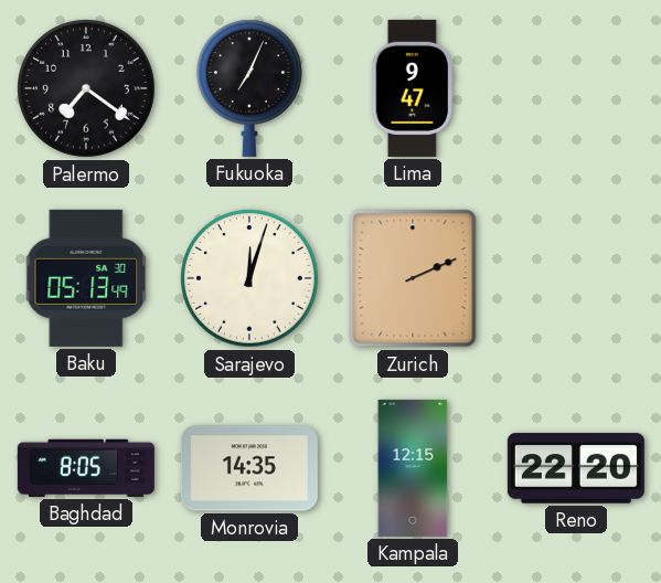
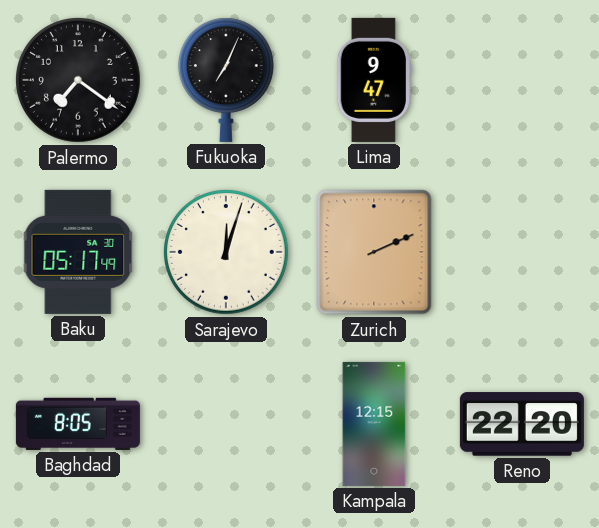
Baku: 05:13 -> 05:17
Monrovia: 14:35 -> none
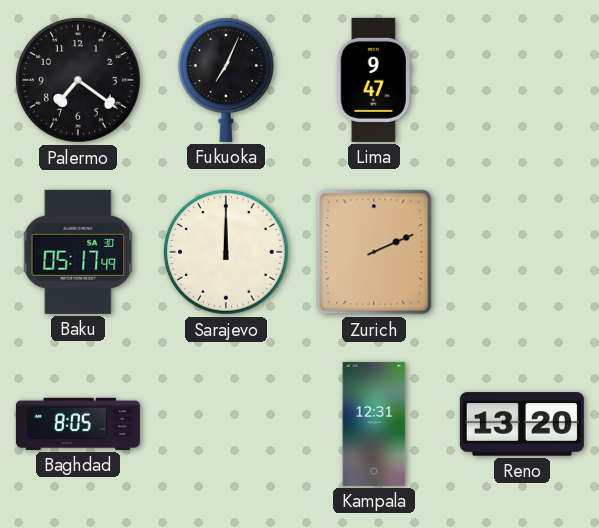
Sarajevo: 12:03 -> 12:00
Kampala: 12:15 -> 12:31
Reno: 22:20 -> 13:20
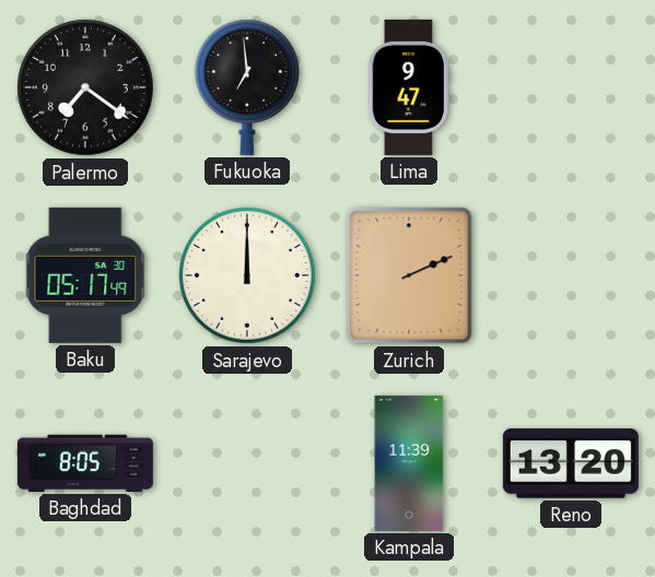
Fukuoka: 7:04 -> 6:59
Kampala: 12:31 -> 11:39
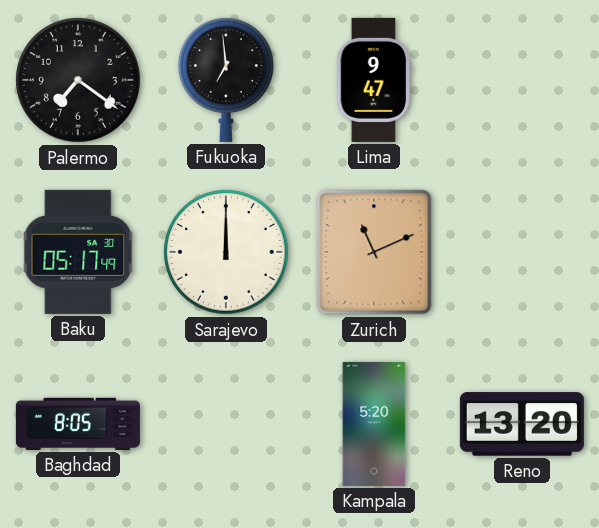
Zurich: 2:11 -> 11:11
Kampala: 11:39 -> 5:20
